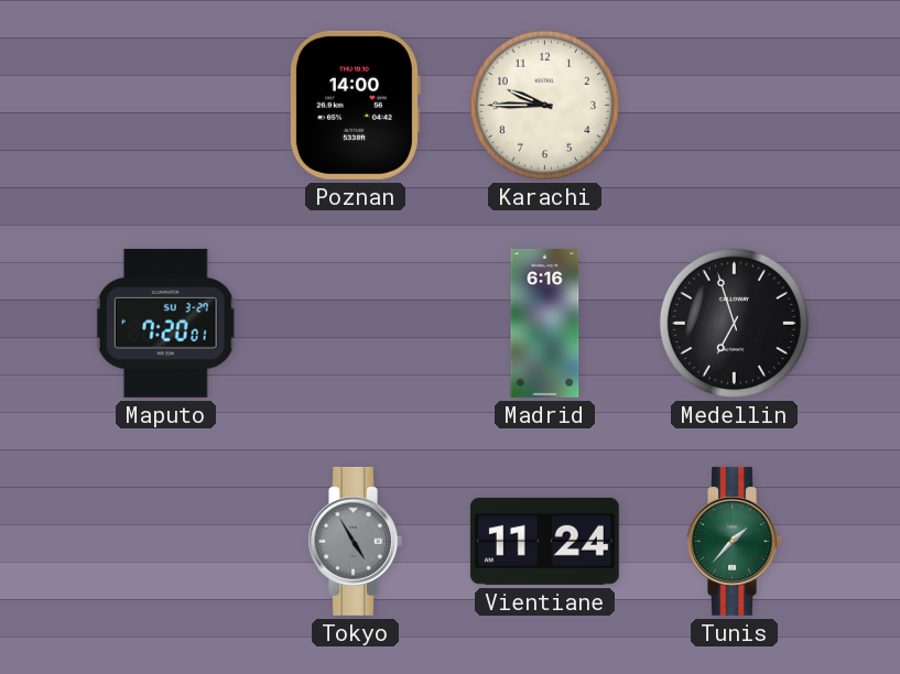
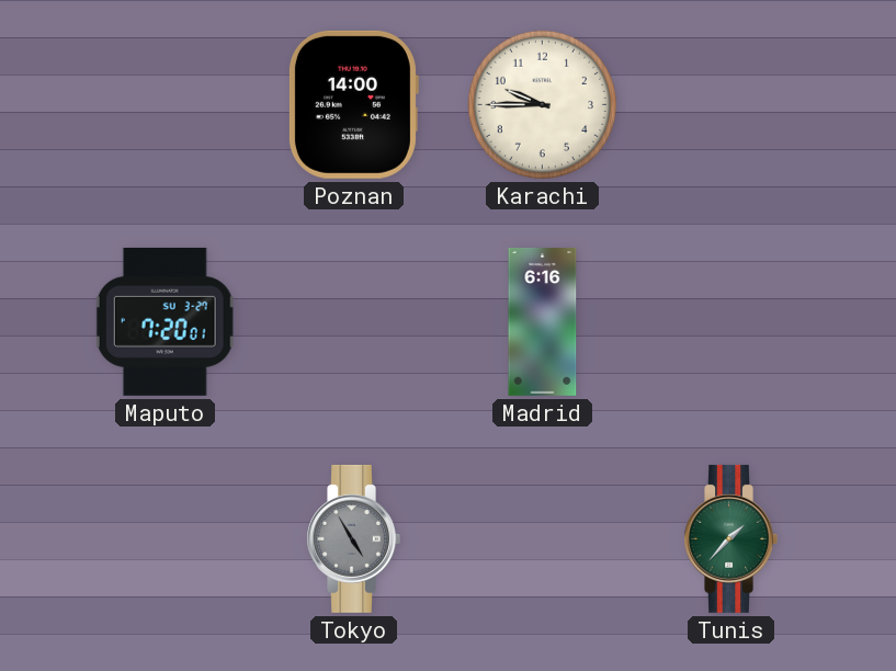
Medellin: 6:57 -> none
Vientiane: 11:24 -> none
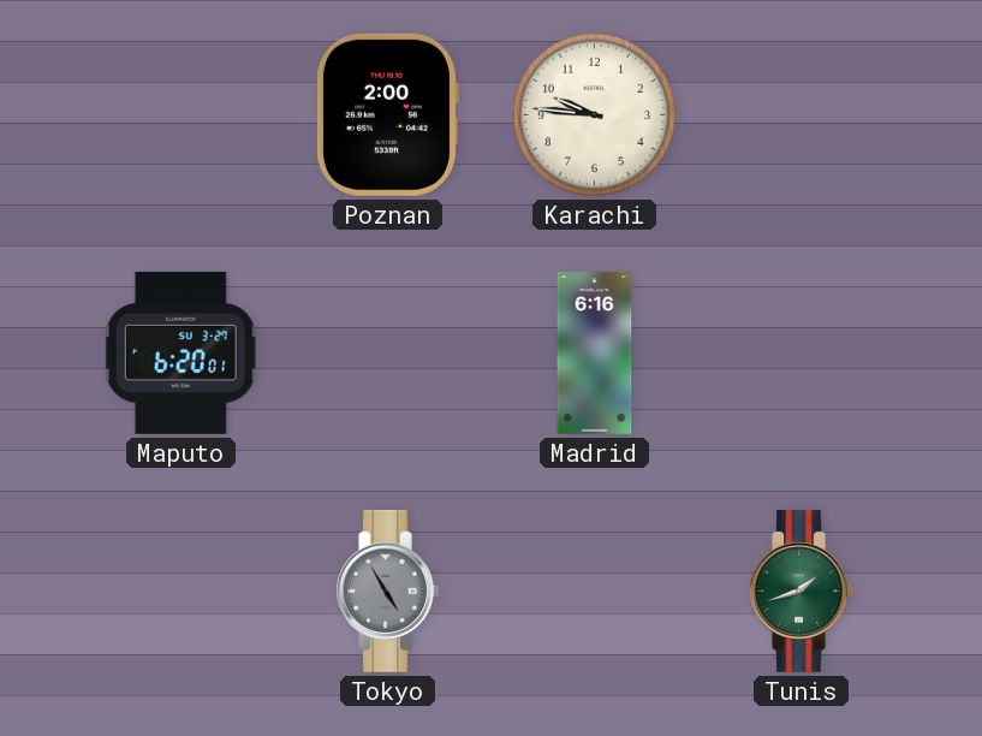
Poznan: 14:00 -> 2:00
Karachi: 9:45 -> 9:46
Maputo: 7:20 -> 6:20
Tunis: 1:37 -> 1:42
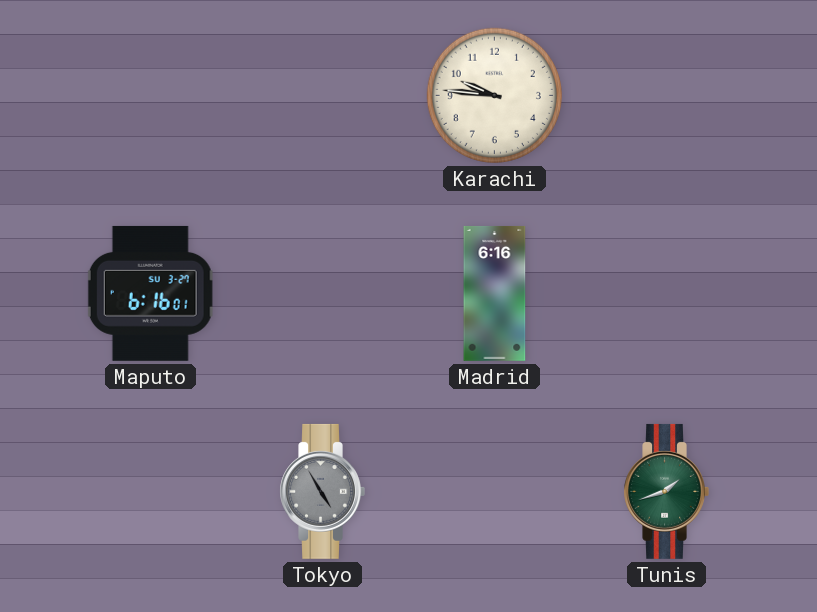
Poznan: 2:00 -> none
Maputo: 6:20 -> 6:16
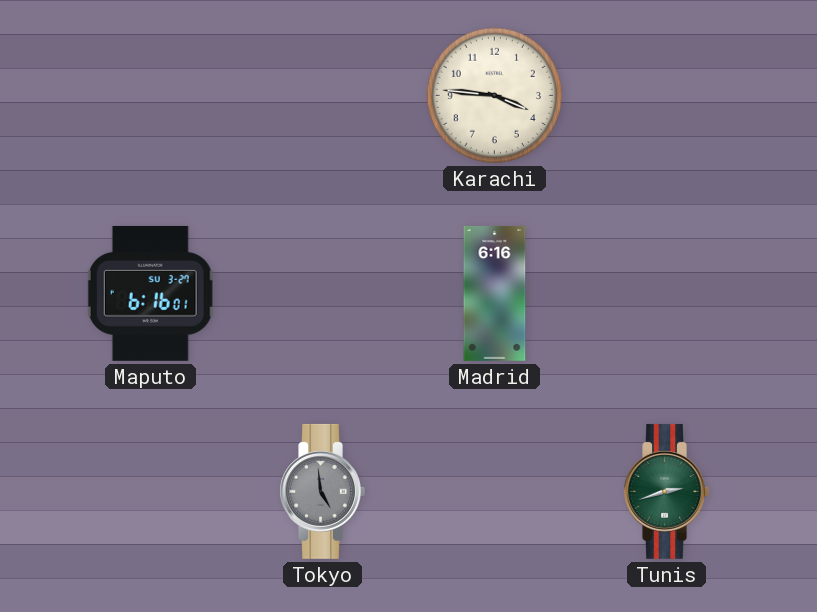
Karachi: 9:46 -> 3:46
Tokyo: 4:55 -> 4:59
Tunis: 1:42 -> 2:42
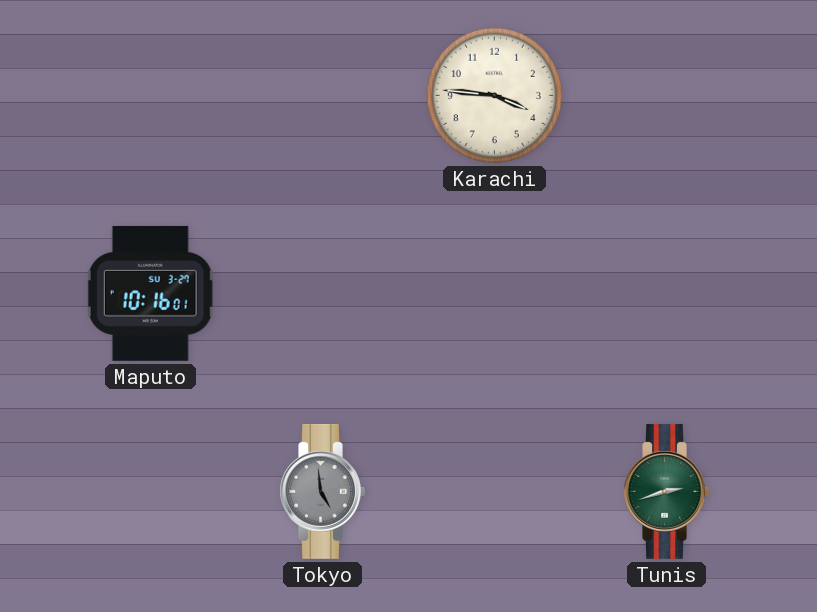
Maputo: 6:16 -> 10:16
Madrid: 6:16 -> none
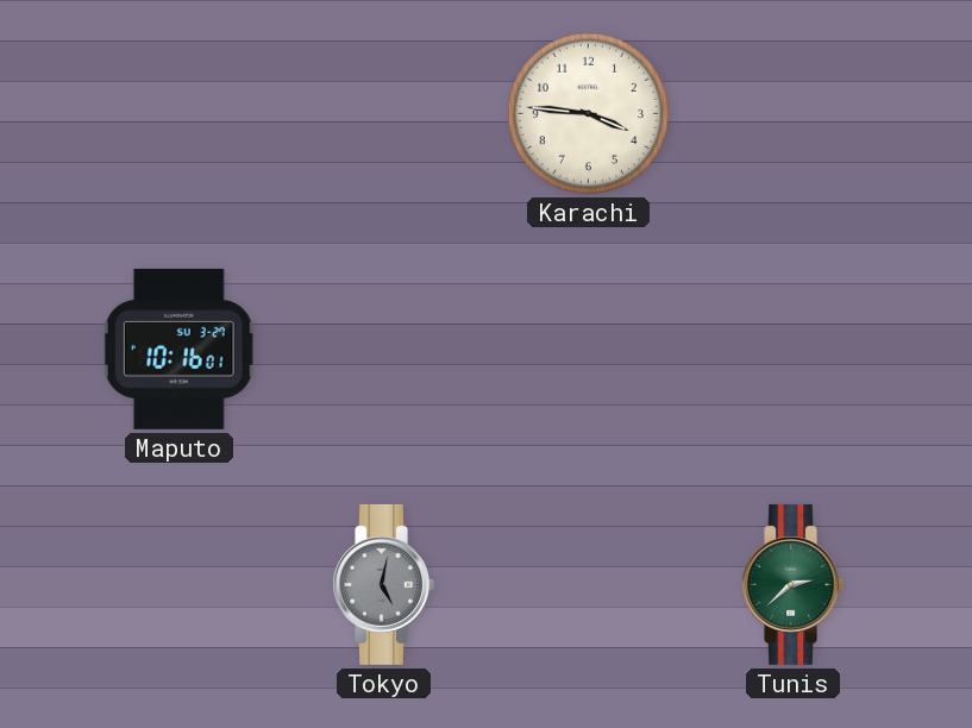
Tokyo: 4:59 -> 5:02
Tunis: 2:42 -> 2:38
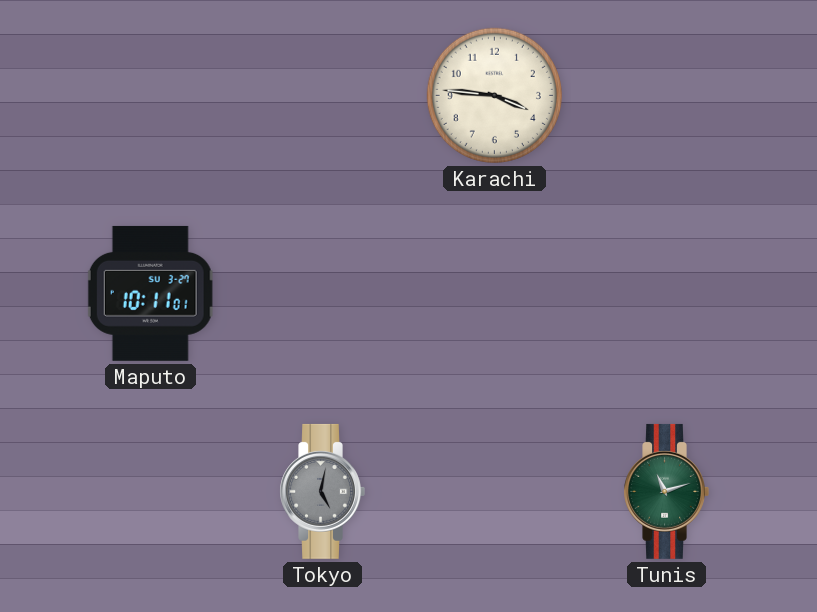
Maputo: 10:16 -> 10:11
Tunis: 2:38 -> 11:12
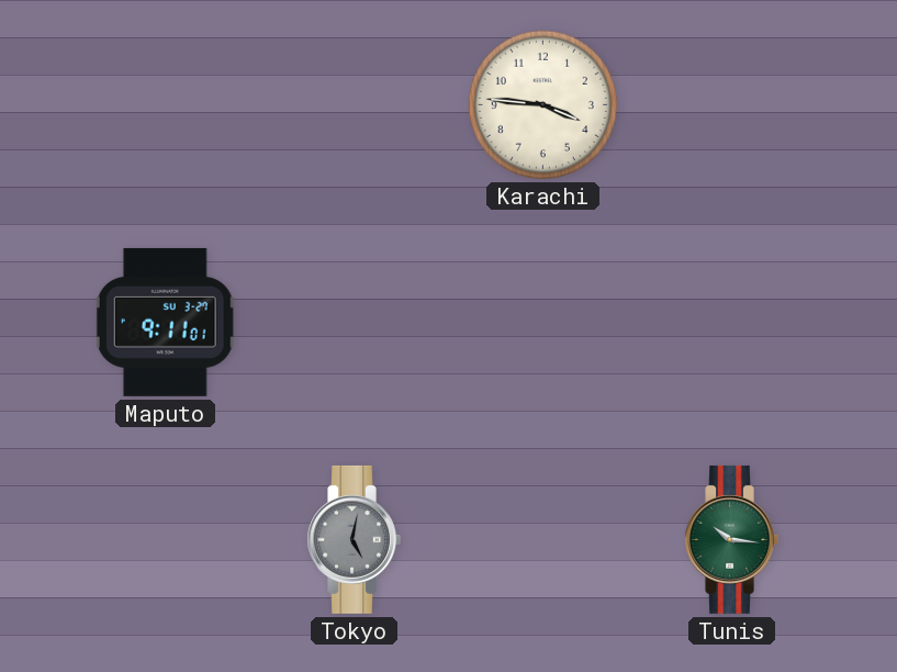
Maputo: 10:11 -> 9:11
Tunis: 11:12 -> 10:16
